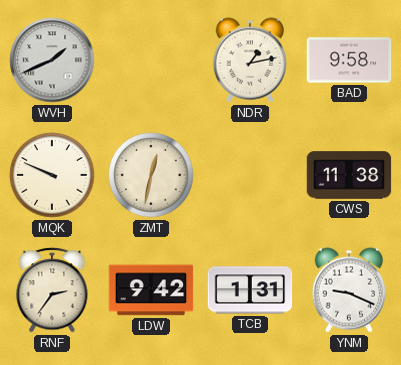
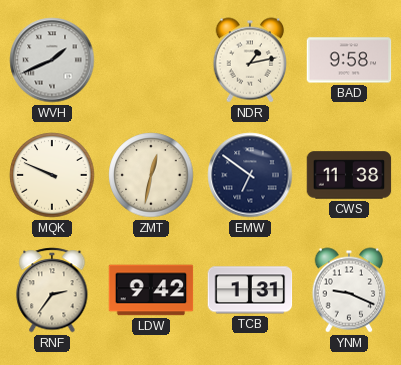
EMW: none -> 6:51
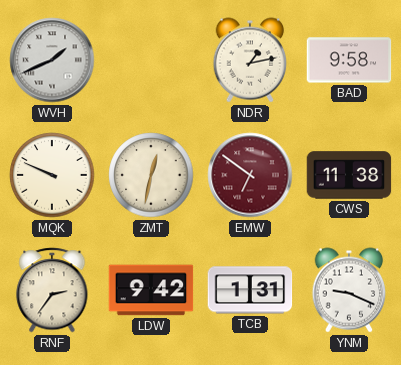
EMW dial: navy -> burgundy
